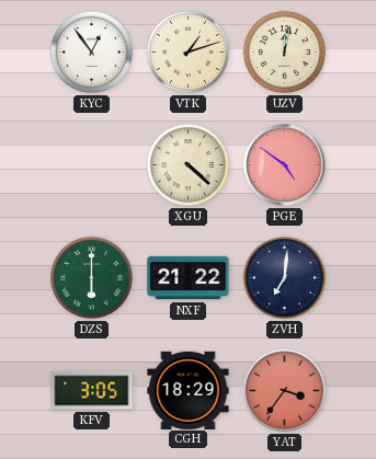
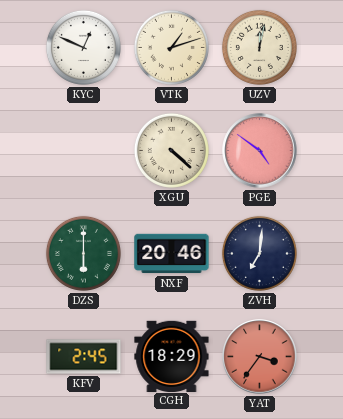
KYC: 12:54 -> 12:49
NXF: 21:22 -> 20:46
KFV: 3:05 -> 2:45
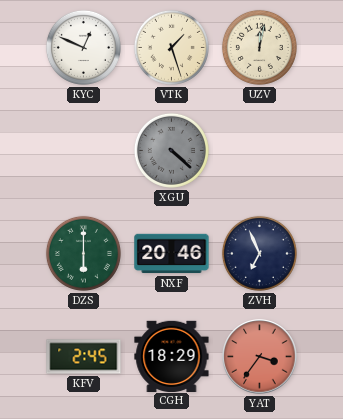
VTK: 1:12 -> 1:27
XGU dial: cream -> grey
PGE: 4:51 -> none
ZVH: 7:01 -> 6:56
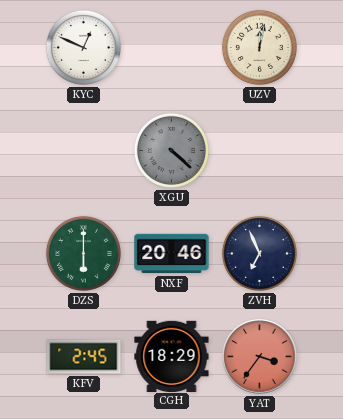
VTK: 1:27 -> none
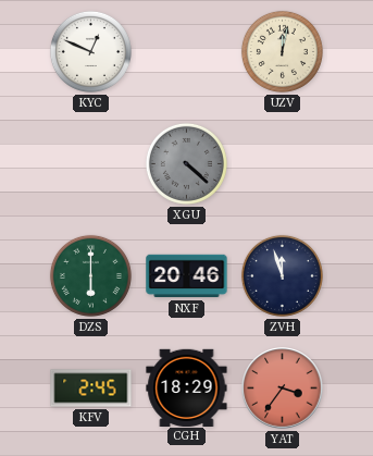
ZVH: 6:56 -> 11:57
